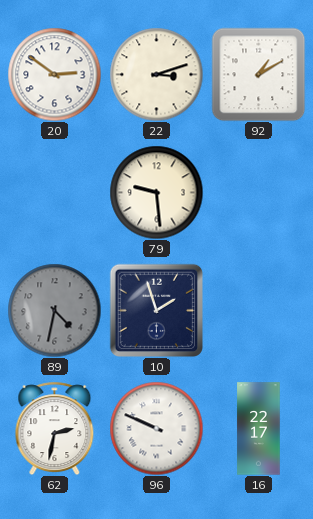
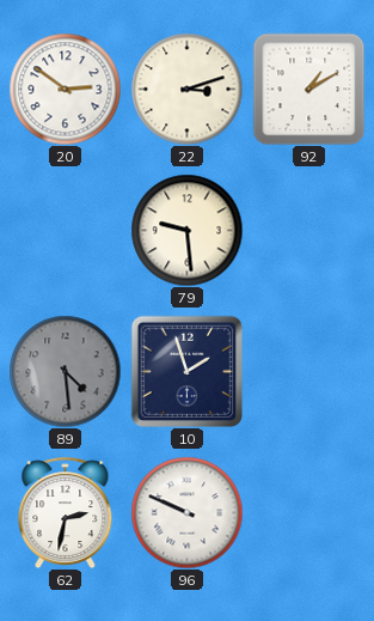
89: 4:32 -> 4:29
16: 22:17 -> none
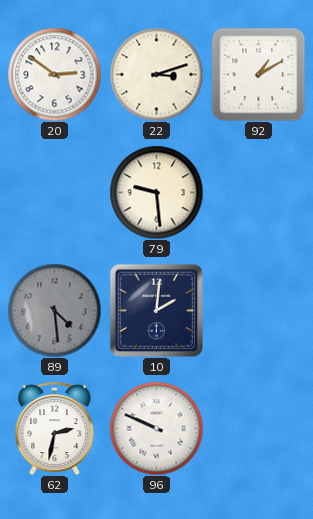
10: 1:57 -> 2:01
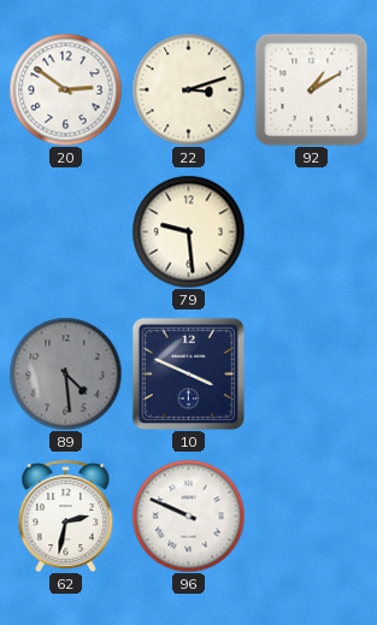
10: 2:01 -> 3:49
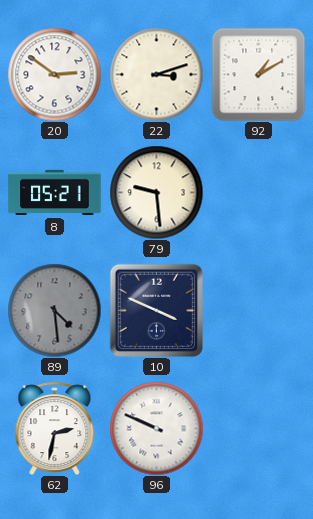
8: none -> 05:21
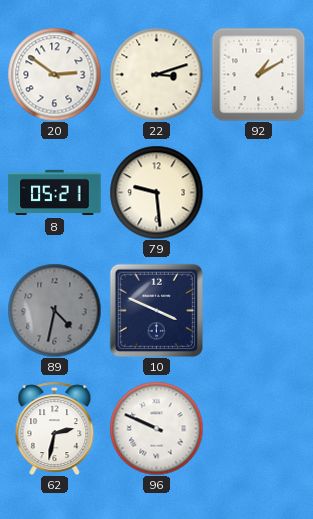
89: 4:29 -> 4:32
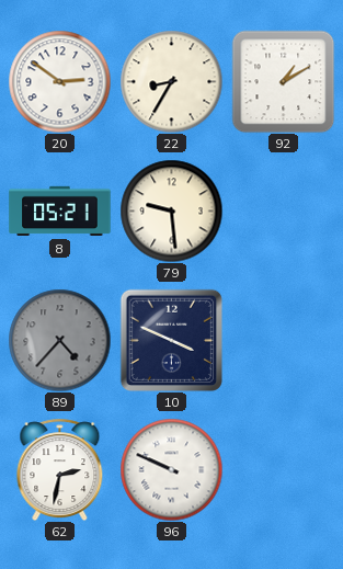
22: 3:12 -> 8:35
89: 4:32 -> 4:37
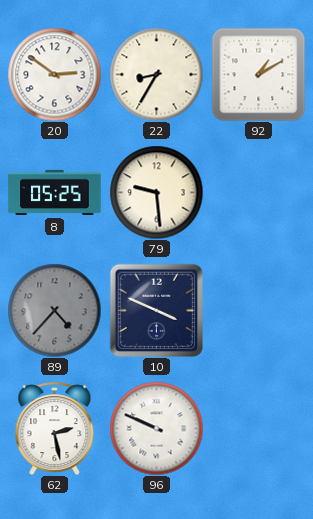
8: 05:21 -> 05:25
62: 2:32 -> 2:28
